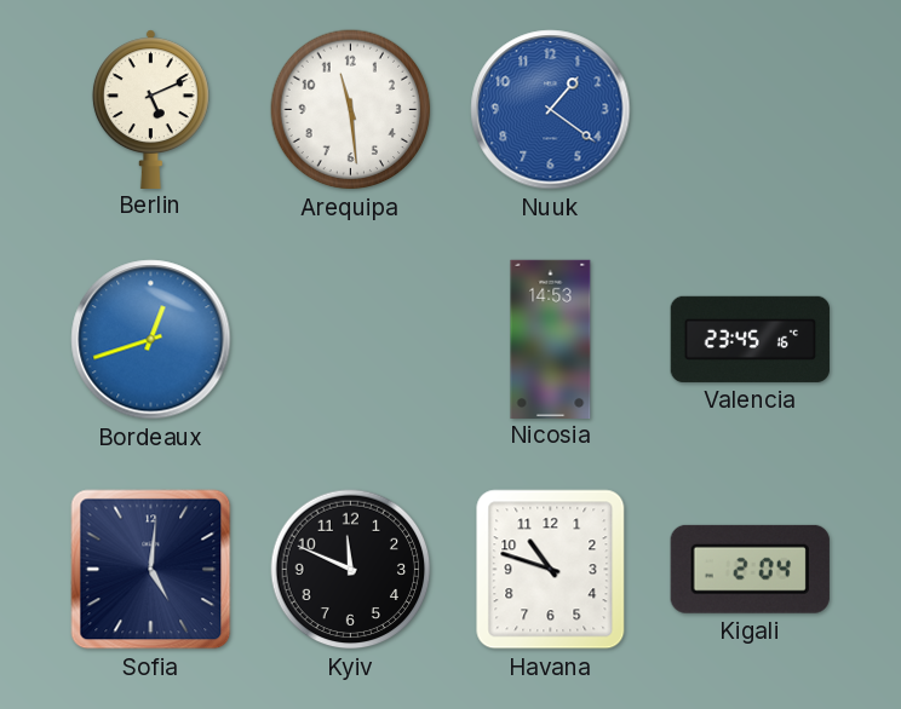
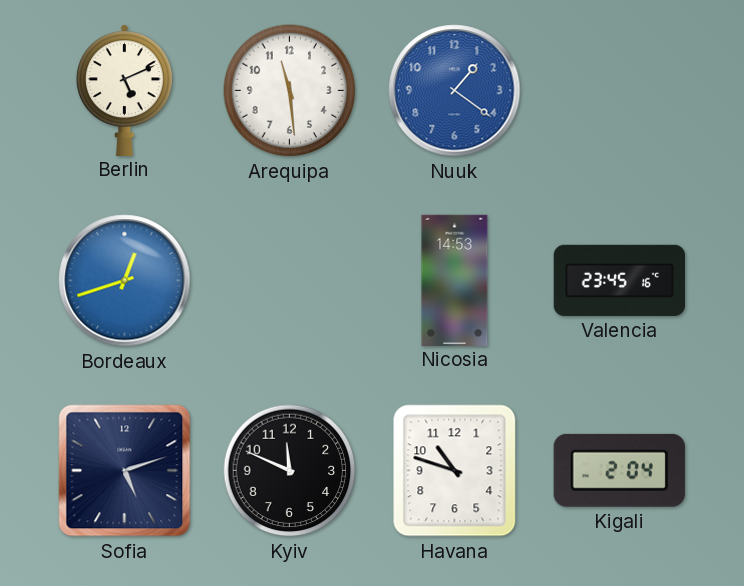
Sofia: 5:01 -> 5:12
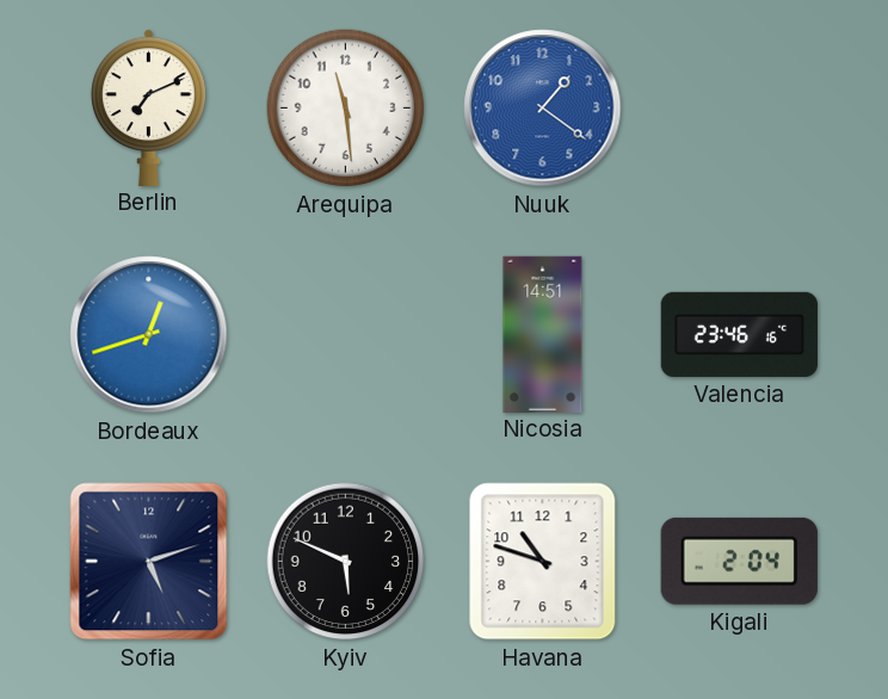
Berlin: 5:11 -> 7:11
Nicosia: 14:53 -> 14:51
Valencia: 23:45 -> 23:46
Kyiv: 11:49 -> 5:49
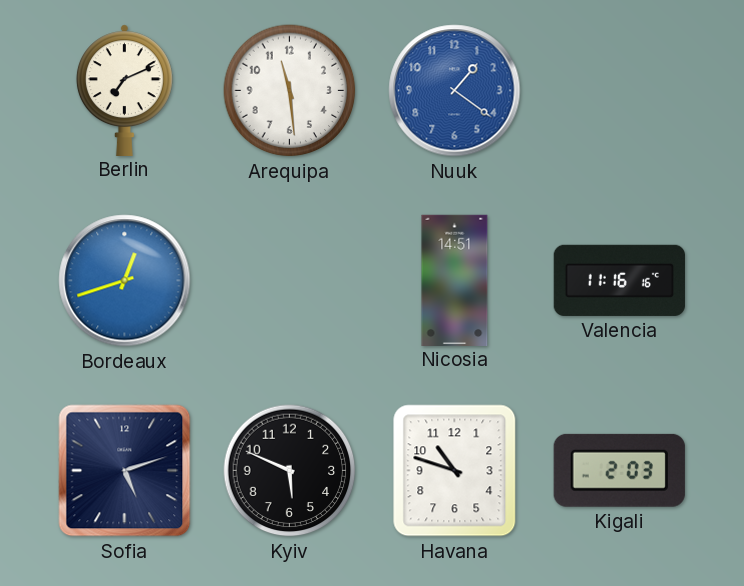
Valencia: 23:46 -> 11:16
Kigali: 2:04 -> 2:03
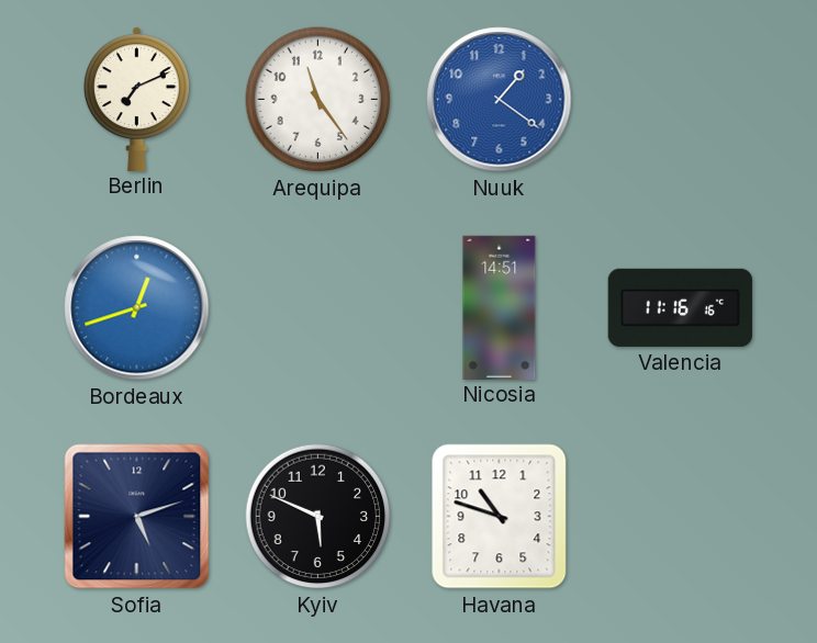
Arequipa: 11:29 -> 11:24
Kigali: 2:03 -> none
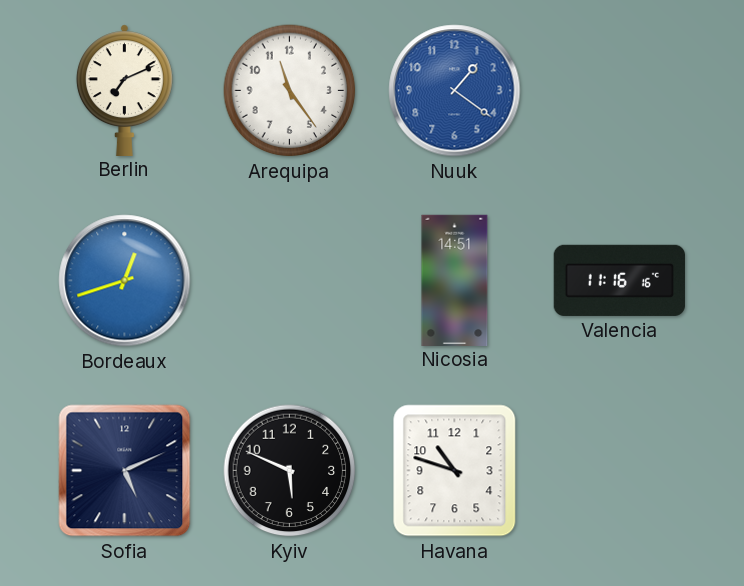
Sofia: 5:12 -> 5:11
